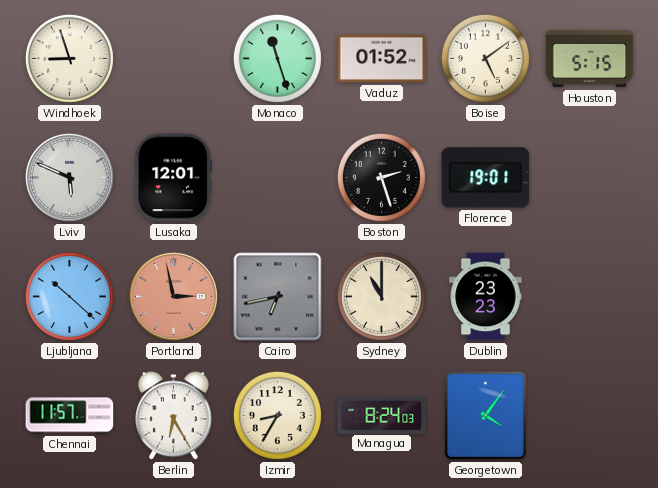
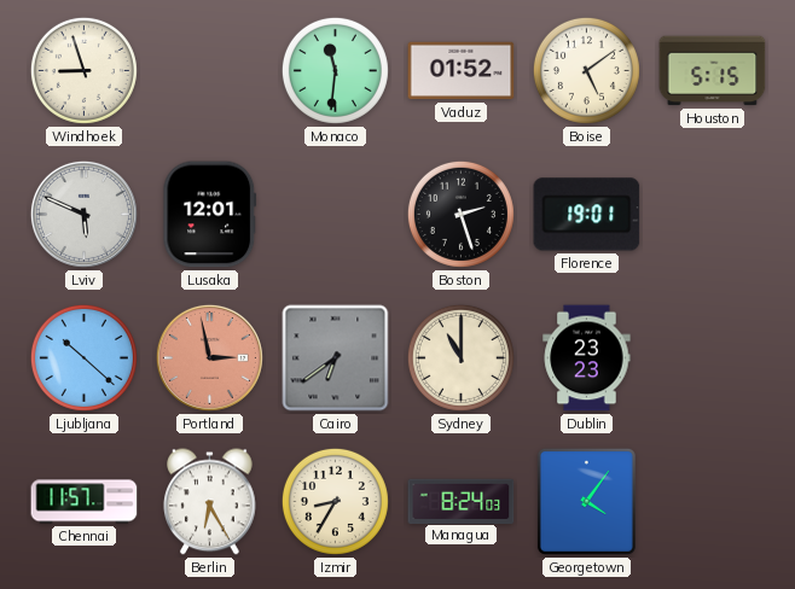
Monaco: 11:27 -> 11:31
Cairo: 6:43 -> 6:39
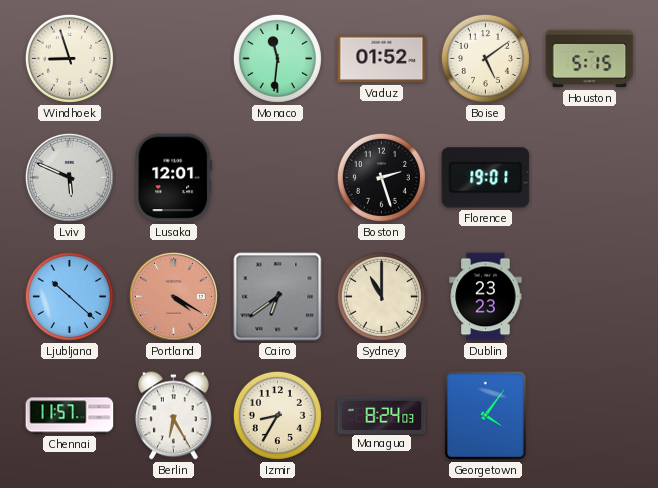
Portland: 2:58 -> 4:20
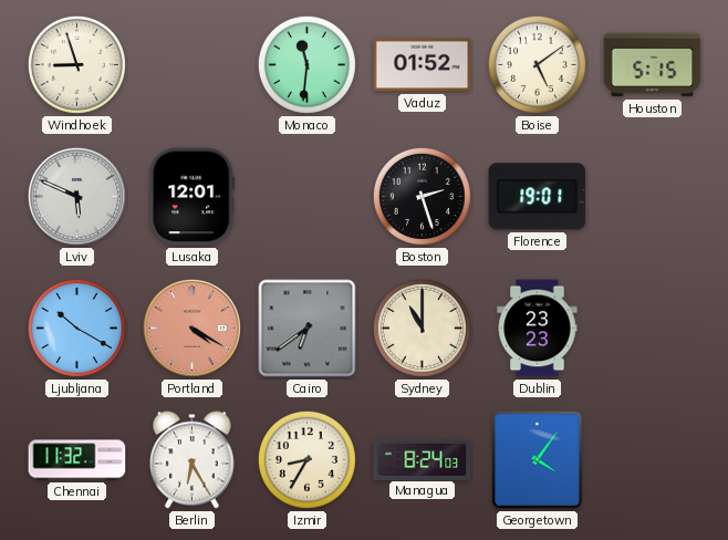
Ljubljana: 10:22 -> 10:20
Chennai: 11:57 -> 11:32
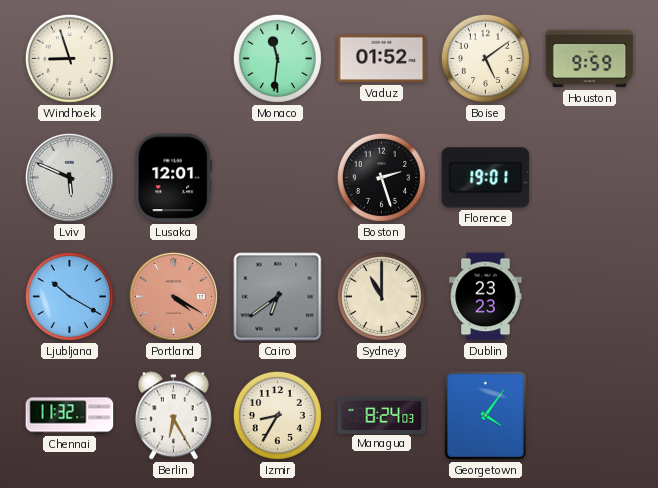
Houston: 5:15 -> 9:59
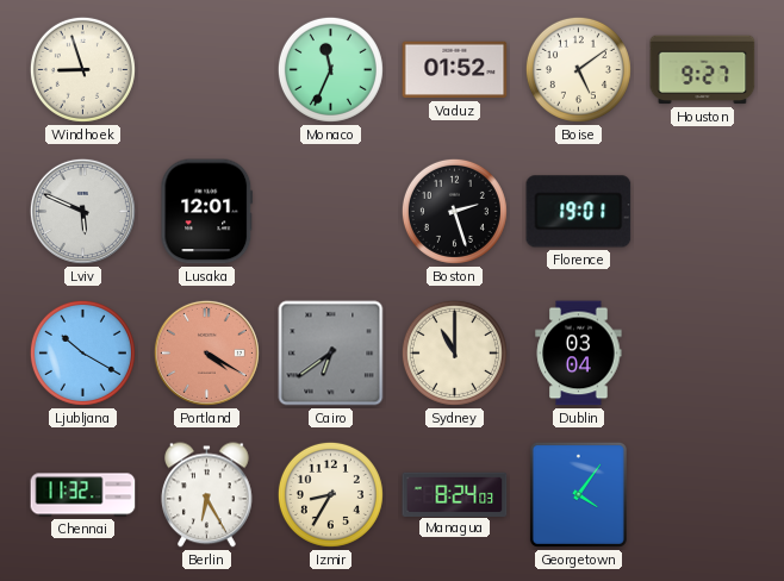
Monaco: 11:31 -> 11:34
Houston: 9:59 -> 9:27
Dublin: 23:23 -> 03:04
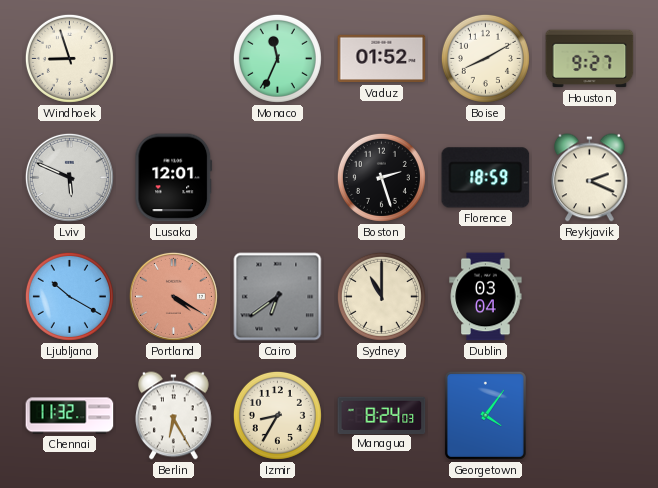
Boise: 5:09 -> 8:10
Florence: 19:01 -> 18:59
Reykjavik: none -> 2:19
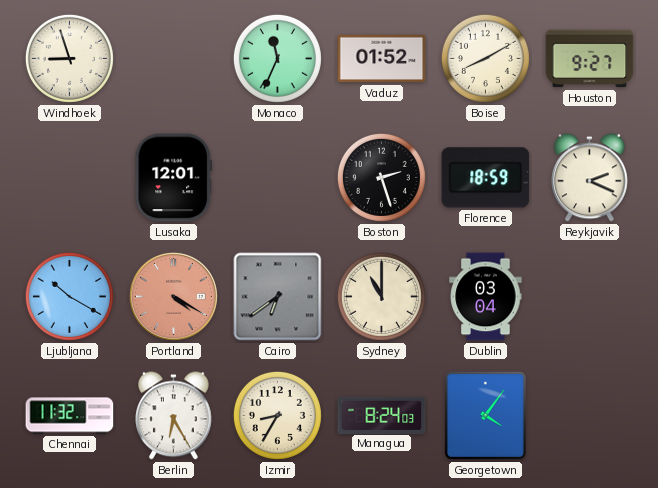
Lviv: 5:49 -> none
